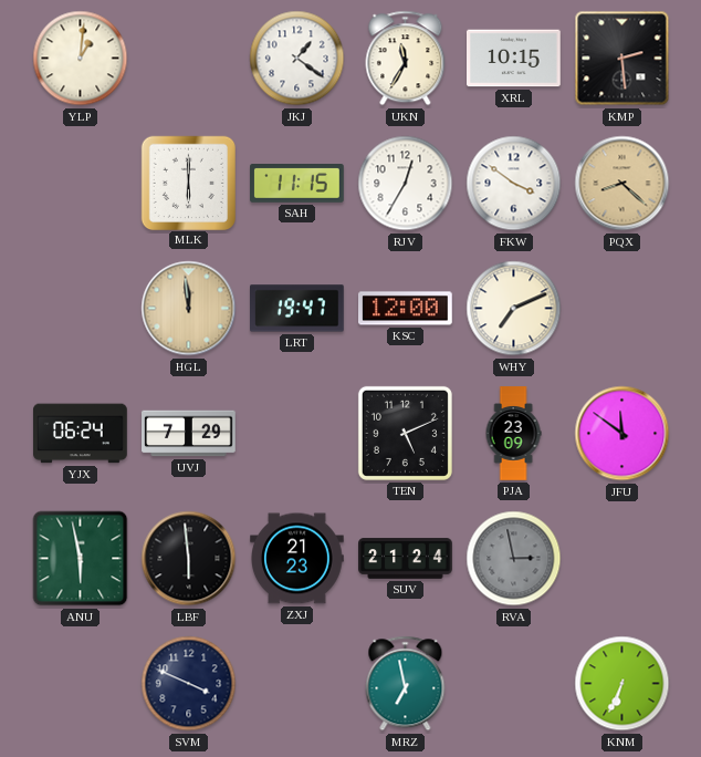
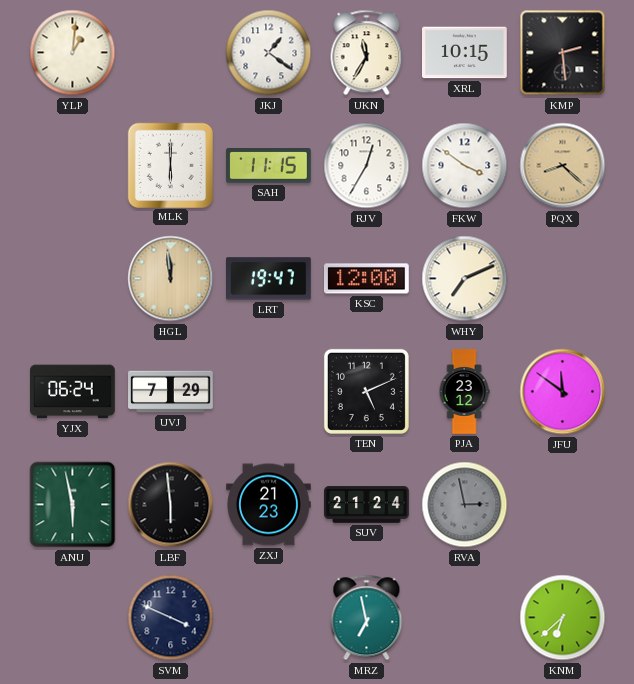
PJA: 23:09 -> 23:12
KNM: 6:34 -> 6:38
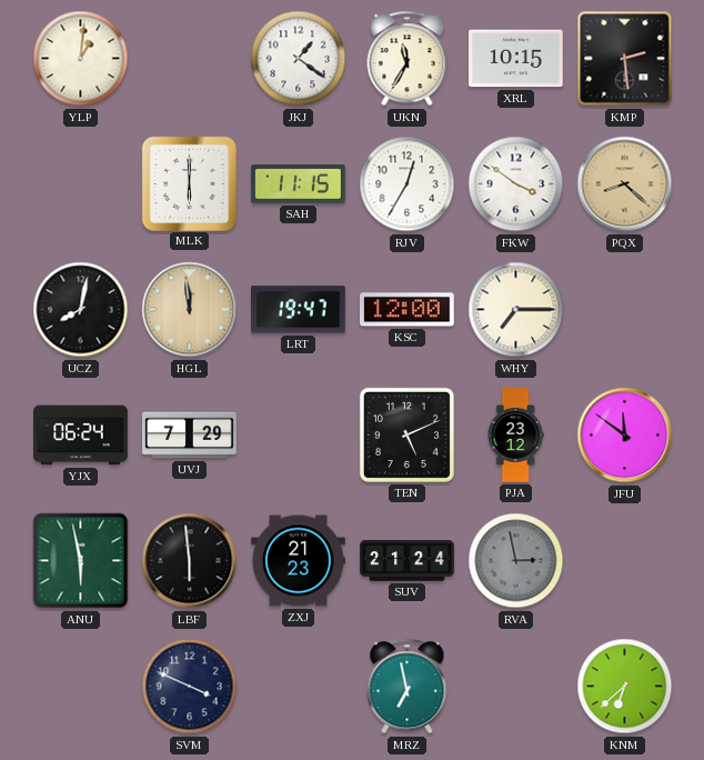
UCZ: none -> 8:02
WHY: 7:11 -> 7:15
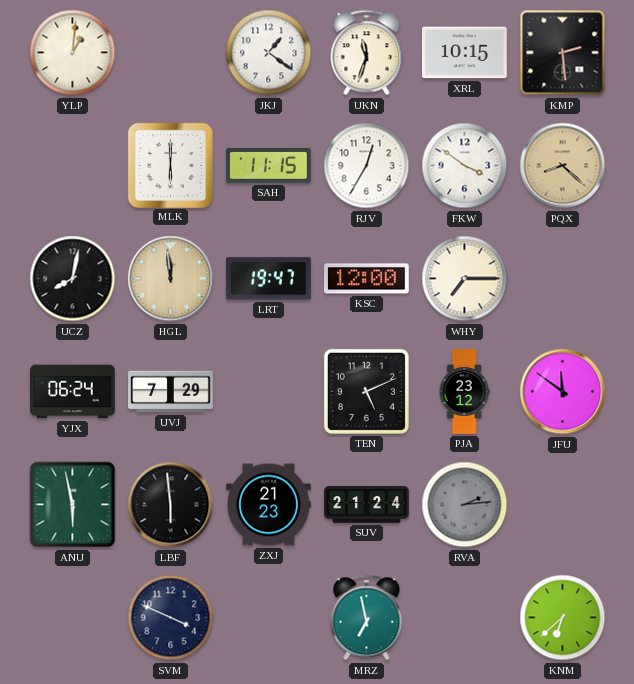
UKN: 11:35 -> 11:33
RVA: 2:58 -> 2:14
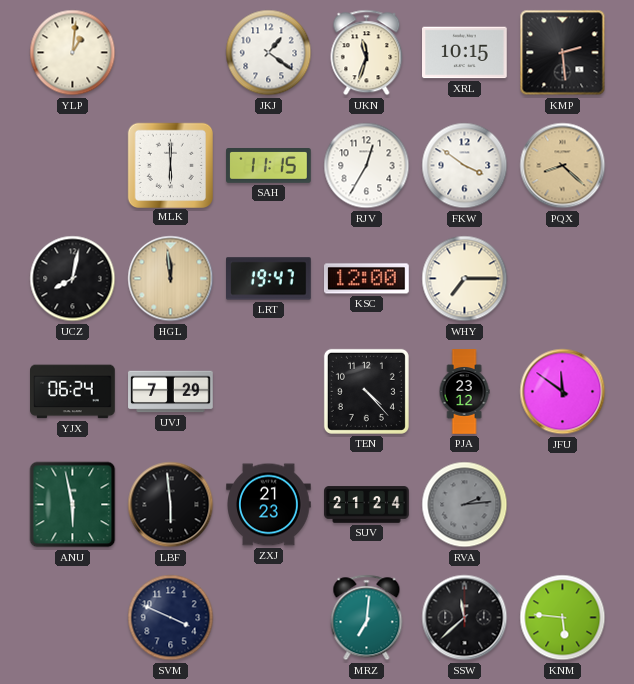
TEN: 5:11 -> 4:23
MRZ: 6:58 -> 7:01
SSW: none -> 11:38
KNM: 6:38 -> 5:46
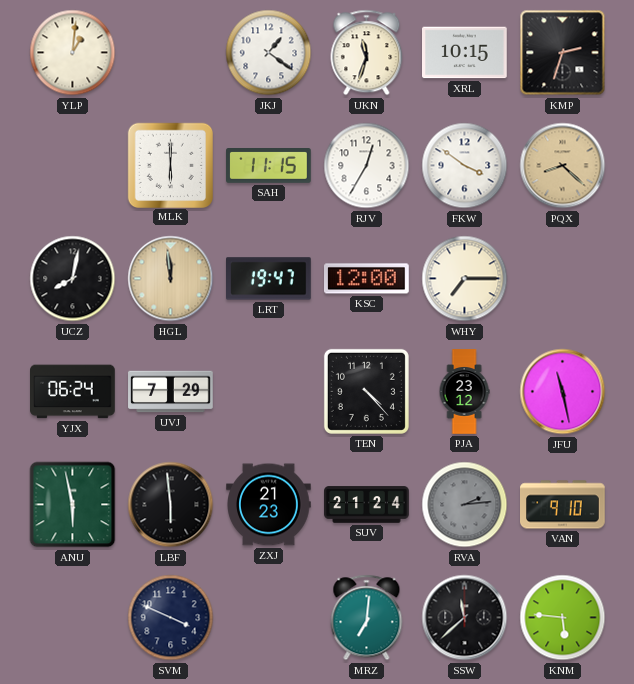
KMP: 2:29 -> 2:33
JFU: 11:51 -> 11:28
VAN: none -> 9:10
